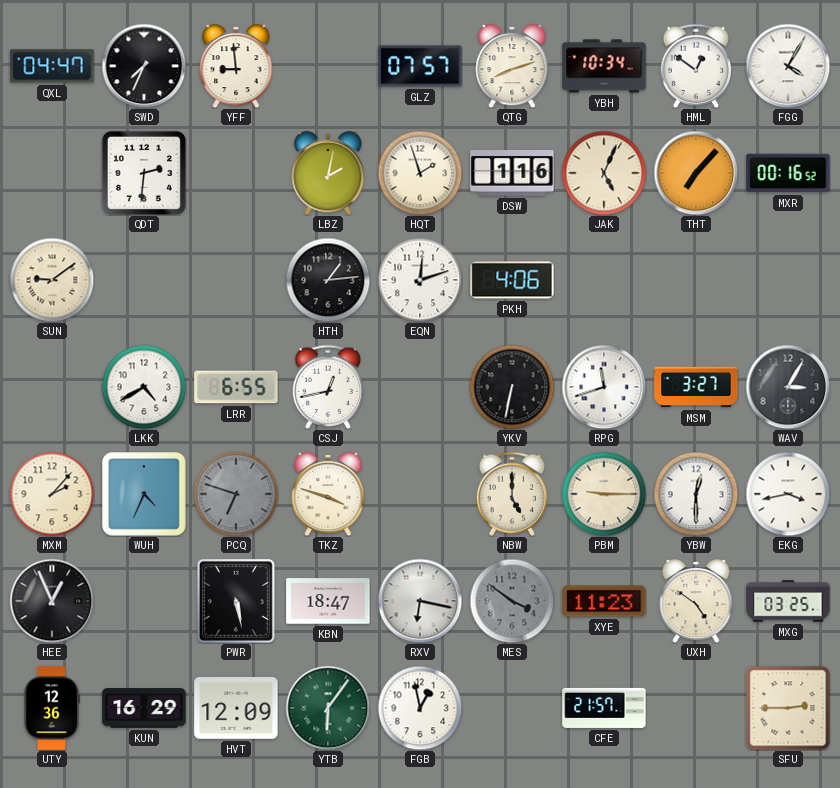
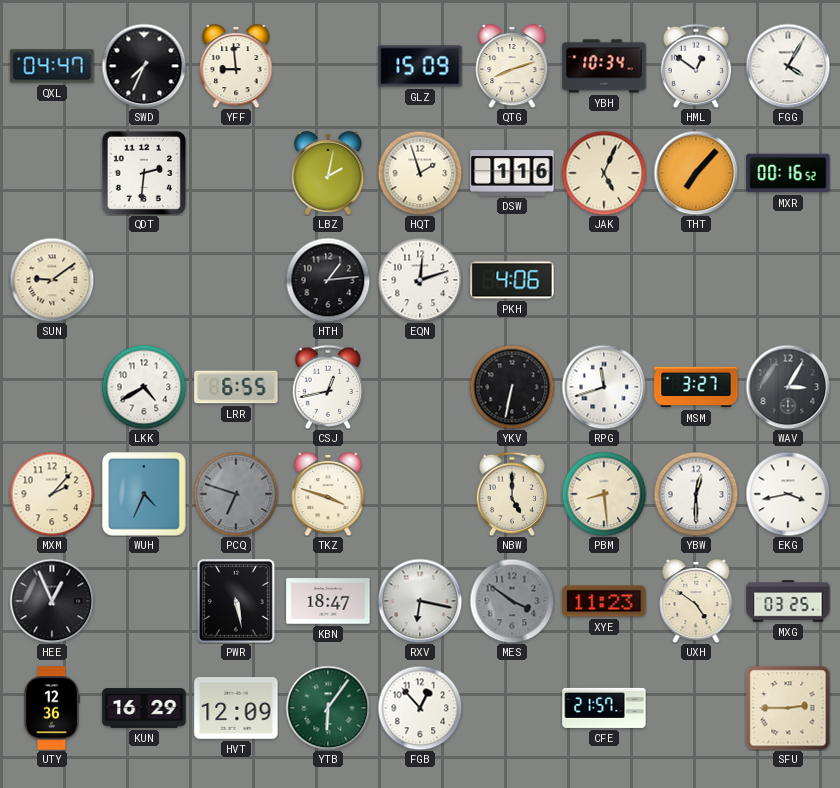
GLZ: 07:57 -> 15:09
PBM: 9:15 -> 8:29
FGB: 12:58 -> 12:53
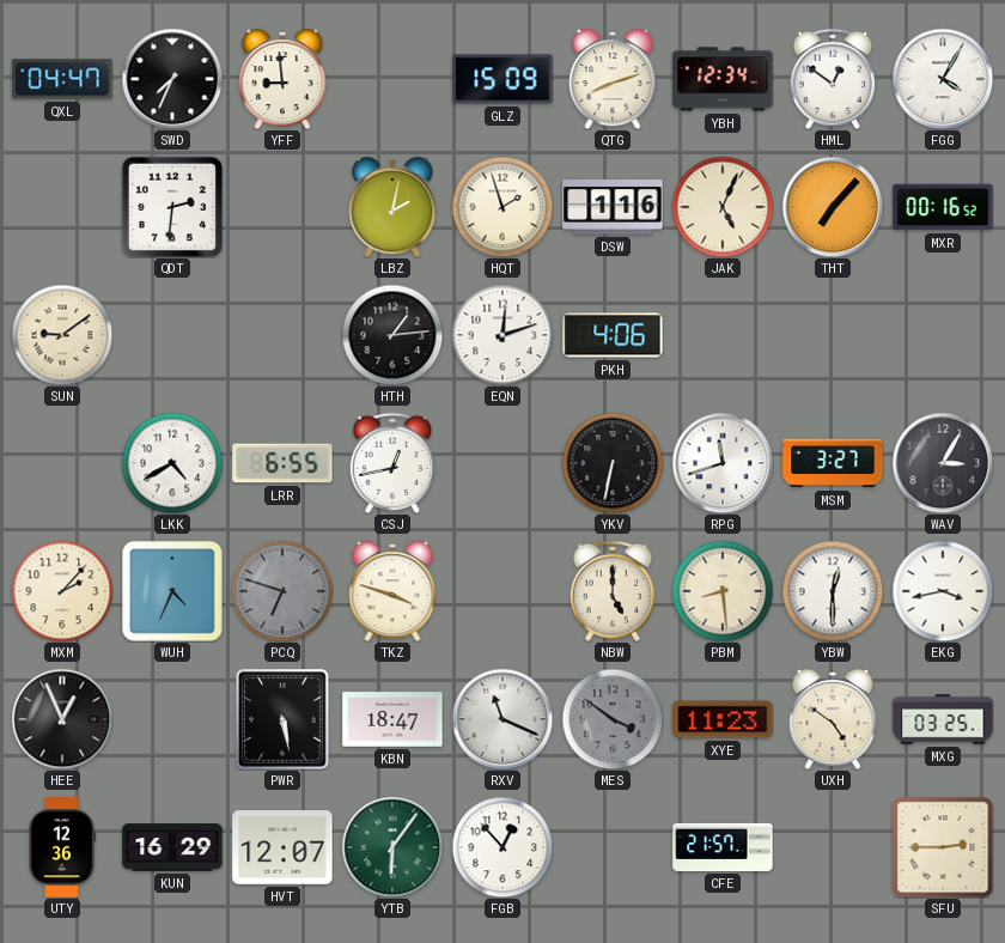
YBH: 10:34 -> 12:34
RXV: 6:17 -> 11:19
HVT: 12:09 -> 12:07
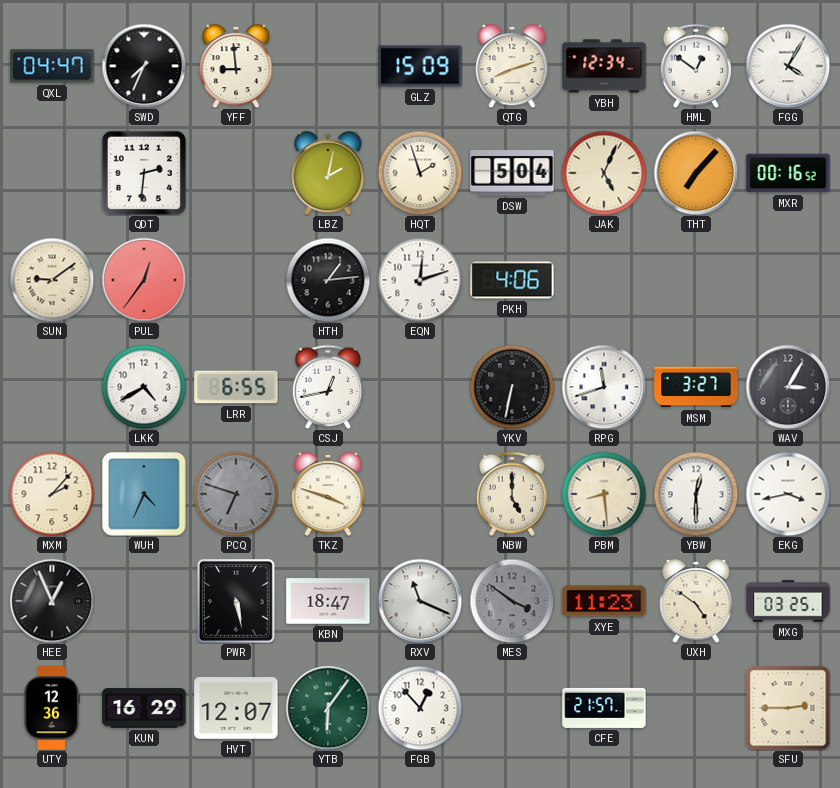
DSW: 1:16 -> 5:04
PUL: none -> 12:36
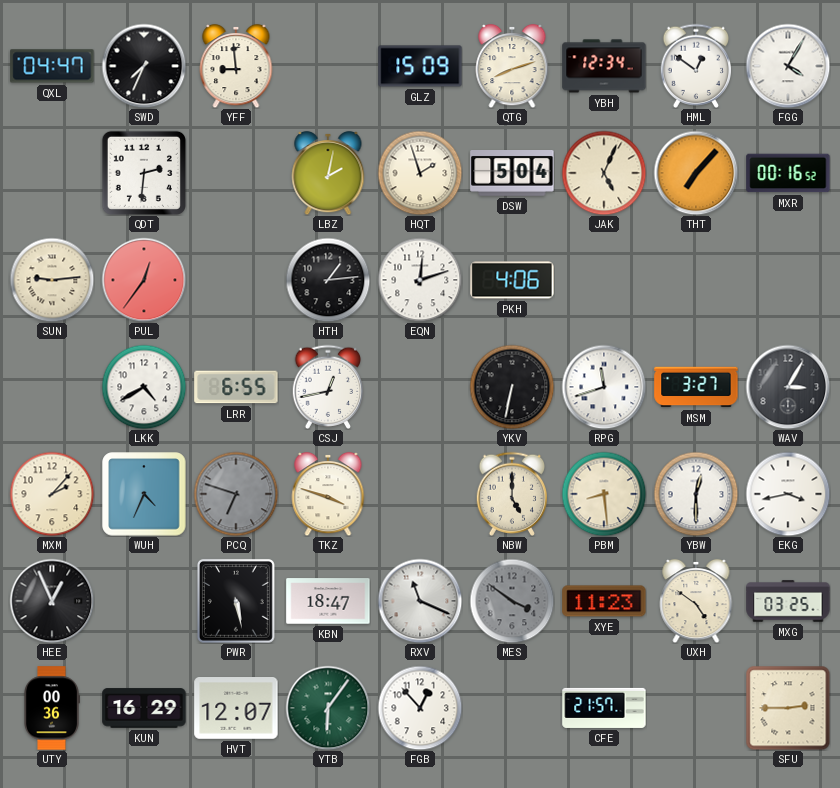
SUN: 9:09 -> 9:14
UTY: 12:36 -> 00:36
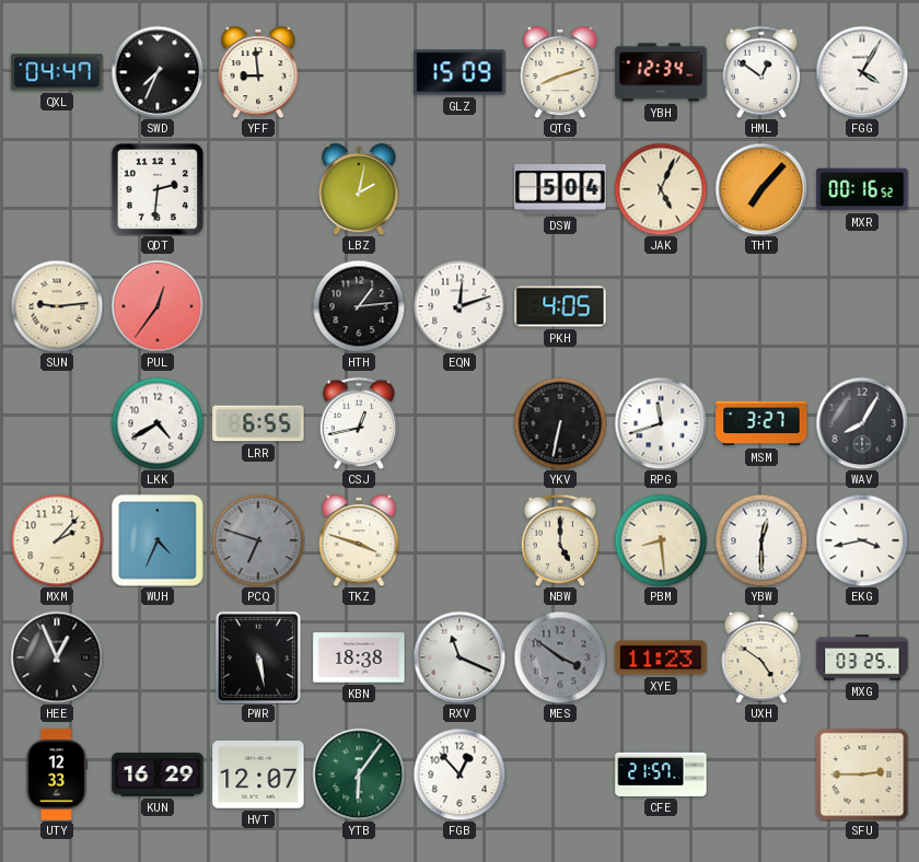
HQT: 1:57 -> none
PKH: 4:06 -> 4:05
WAV: 3:05 -> 8:05
KBN: 18:47 -> 18:38
UTY: 00:36 -> 12:33
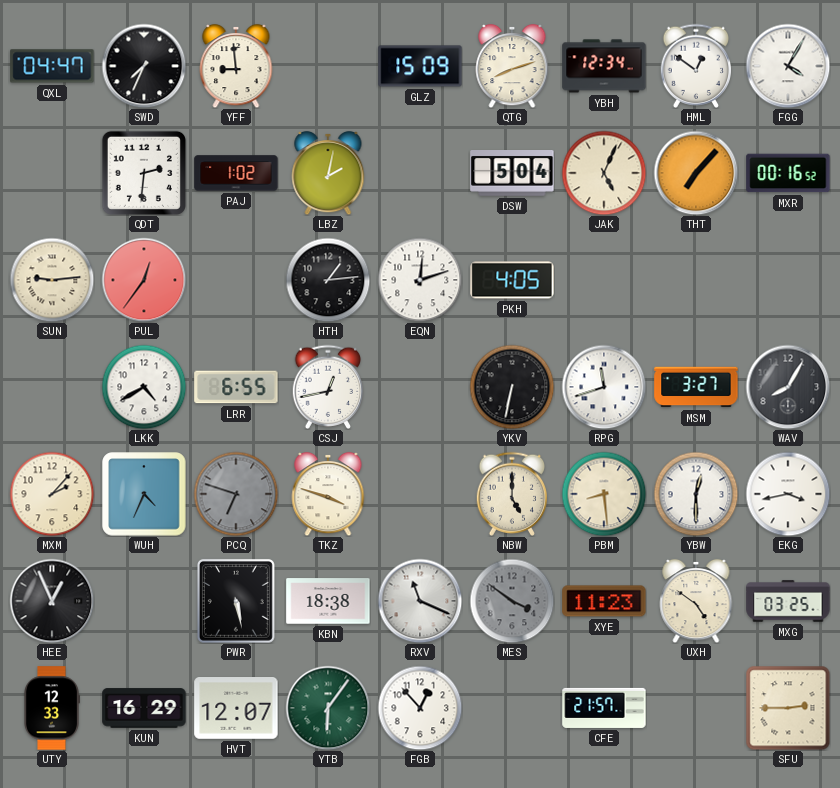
PAJ: none -> 1:02
